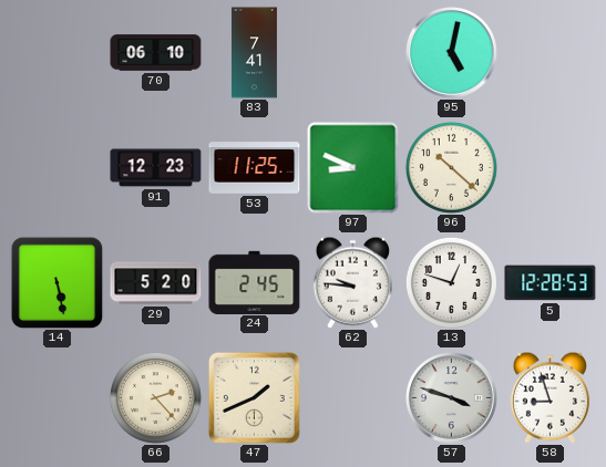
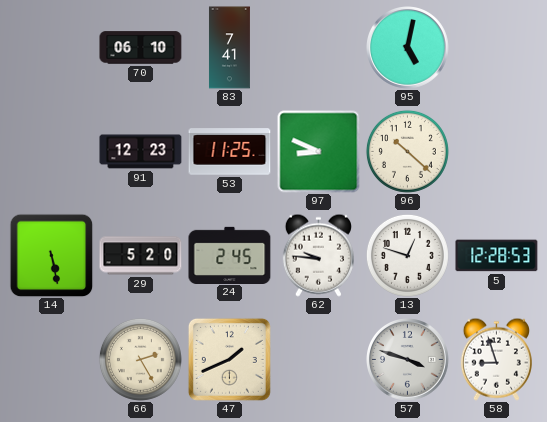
66: 2:23 -> 2:25
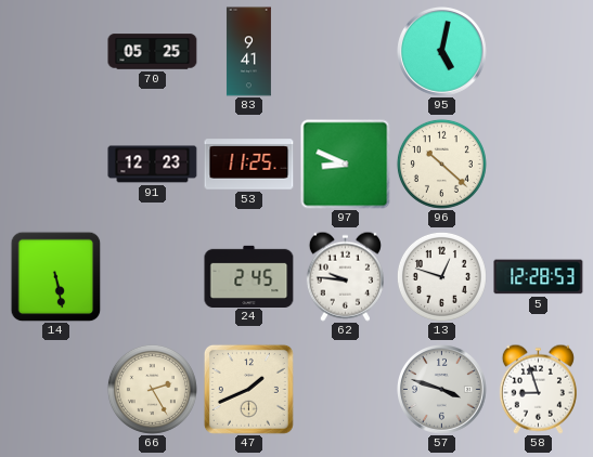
70: 06:10 -> 05:25
83: 7:41 -> 9:41
29: 5:20 -> none
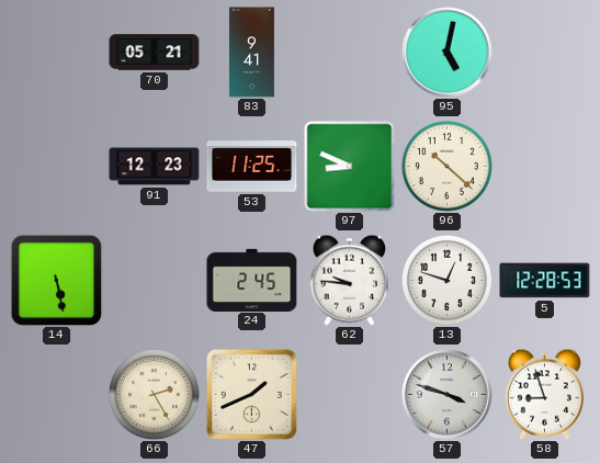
70: 05:25 -> 05:21
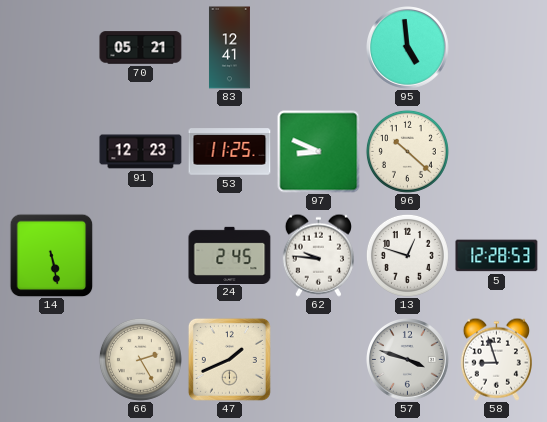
83: 9:41 -> 12:41
95: 5:02 -> 4:59
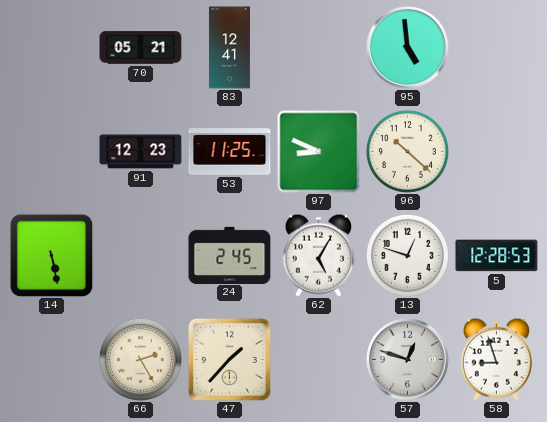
62: 9:46 -> 5:05
47: 1:41 -> 1:37
57: 3:48 -> 12:48
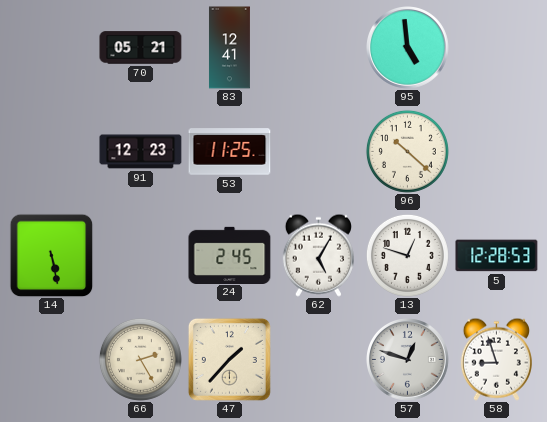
97: 8:49 -> none
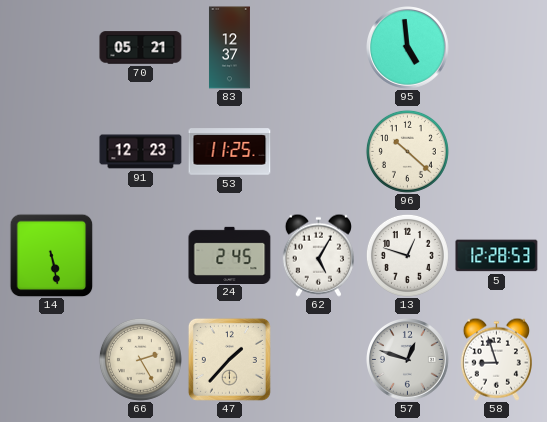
83: 12:41 -> 12:37
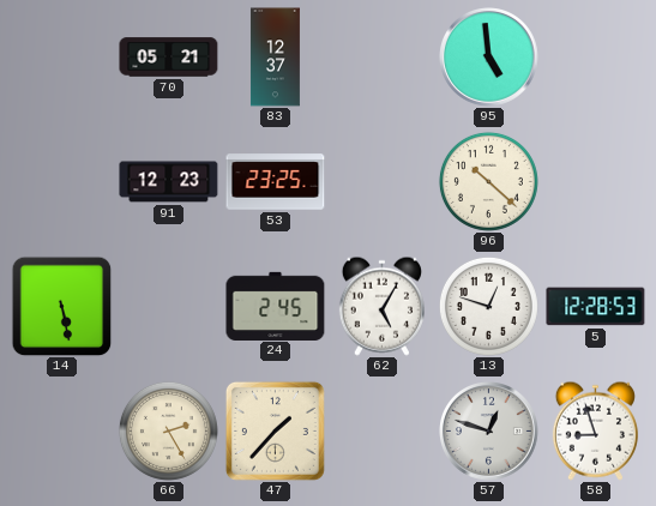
53: 11:25 -> 23:25
